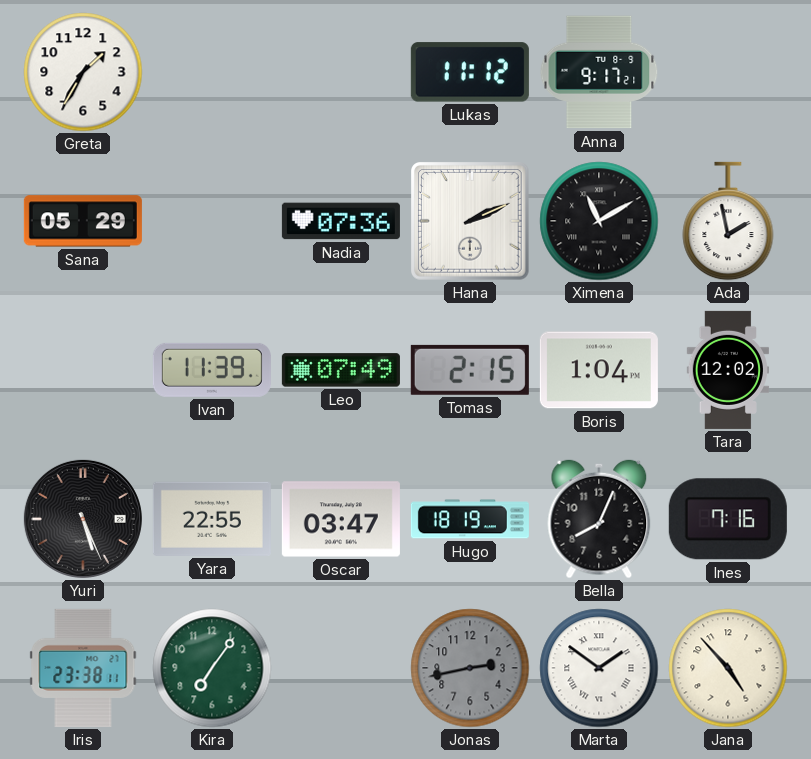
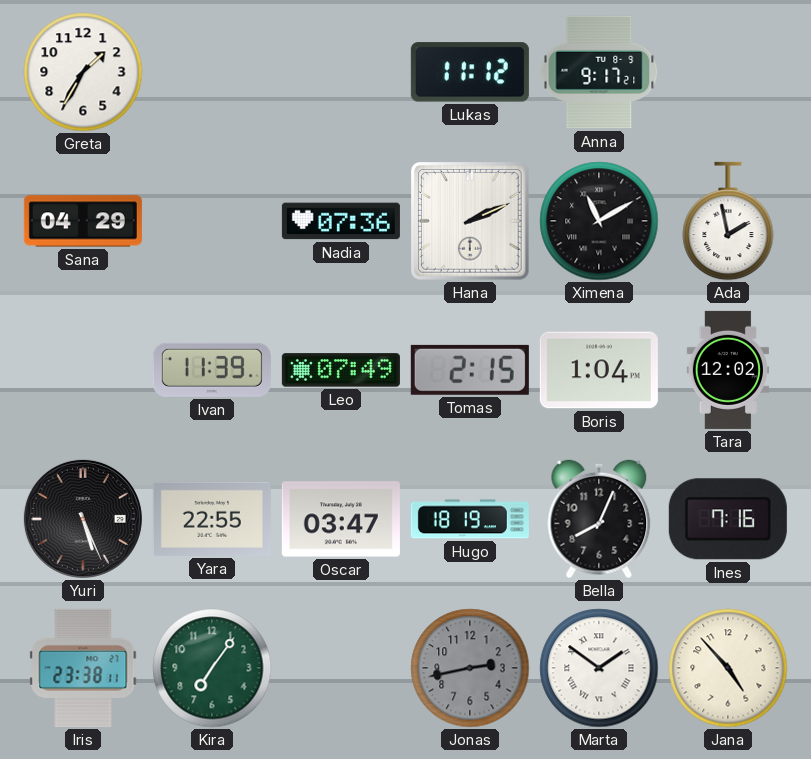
Sana: 05:29 -> 04:29
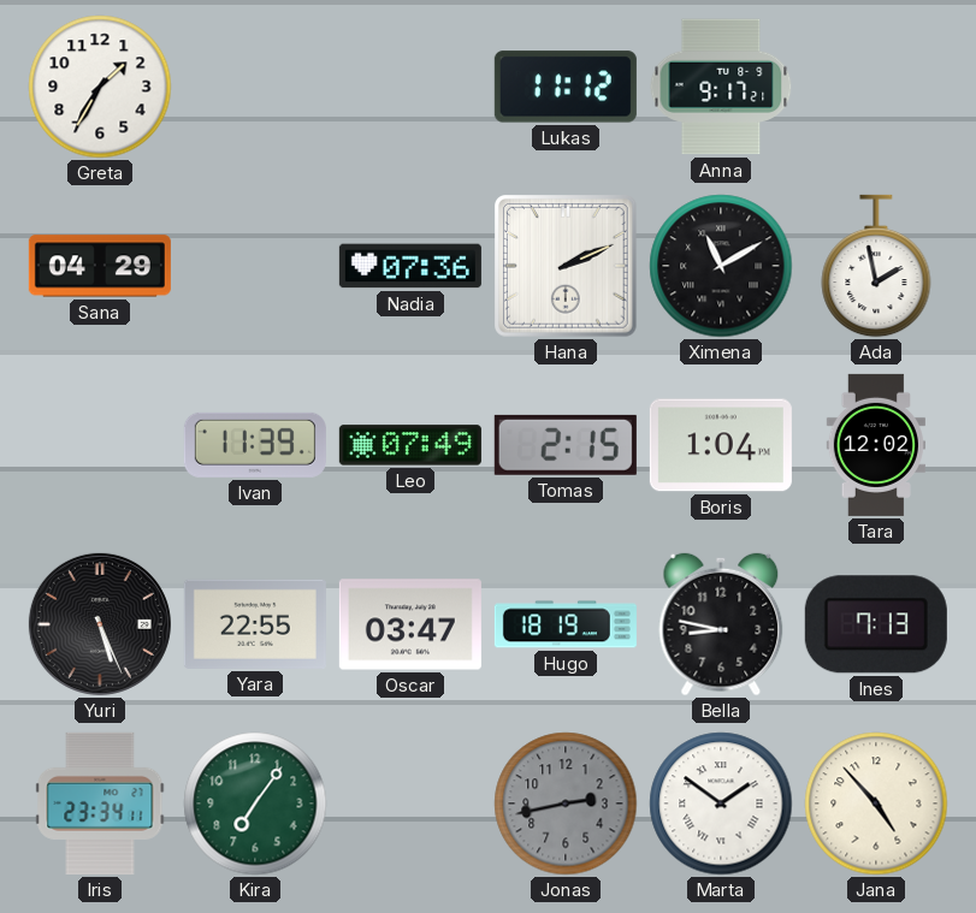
Bella: 8:04 -> 8:47
Ines: 7:16 -> 7:13
Iris: 23:38 -> 23:34
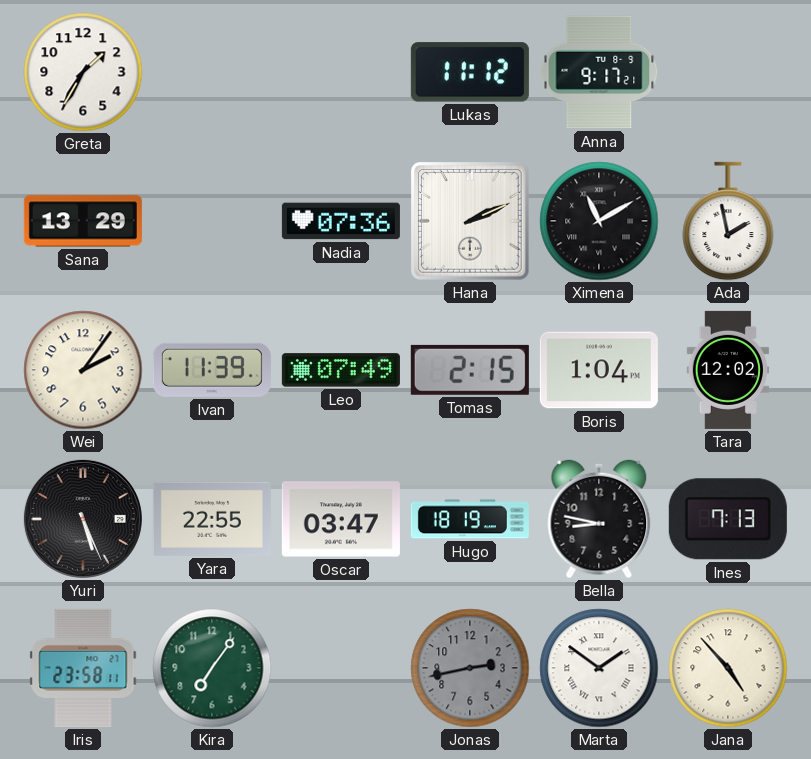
Sana: 04:29 -> 13:29
Wei: none -> 2:06
Iris: 23:34 -> 23:58
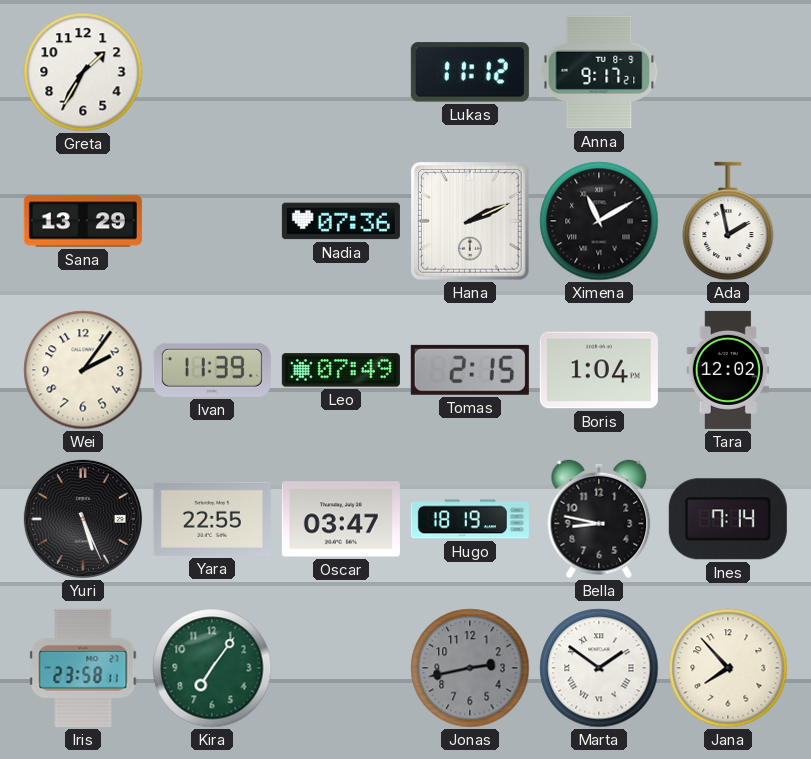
Ines: 7:13 -> 7:14
Jana: 4:53 -> 7:53
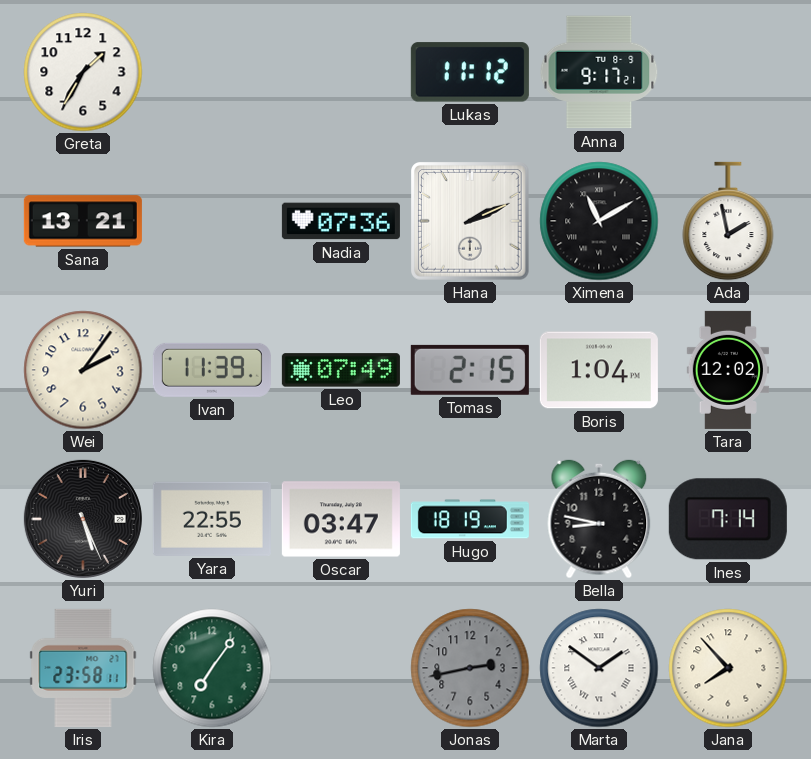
Sana: 13:29 -> 13:21
